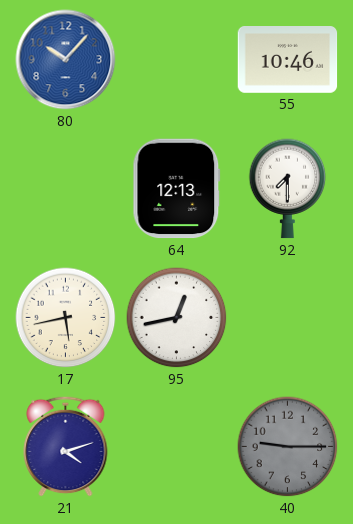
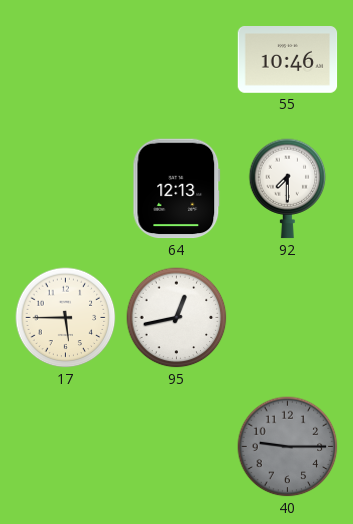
80: 10:07 -> none
17: 5:43 -> 5:45
21: 4:12 -> none
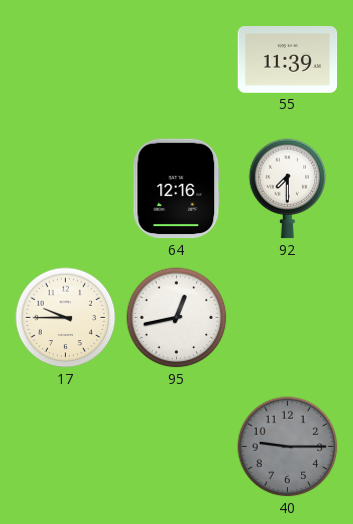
55: 10:46 -> 11:39
64: 12:13 -> 12:16
17: 5:45 -> 9:45
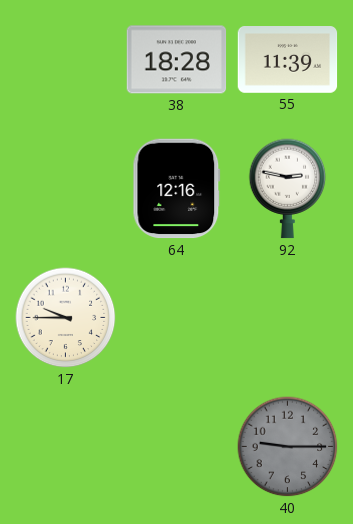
38: none -> 18:28
92: 7:30 -> 2:47
95: 12:43 -> none
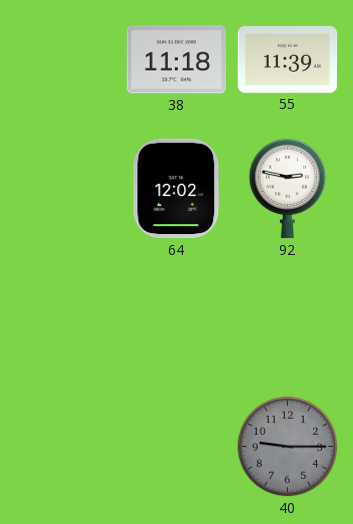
38: 18:28 -> 11:18
64: 12:16 -> 12:02
17: 9:45 -> none
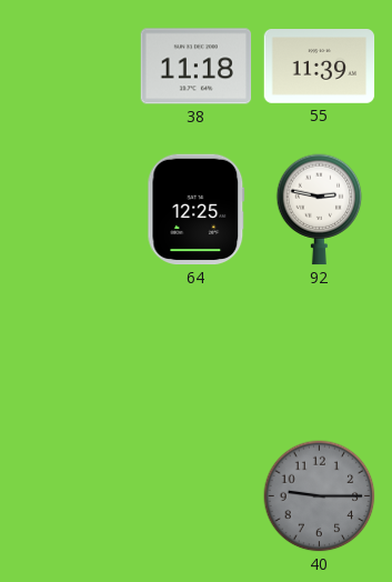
64: 12:02 -> 12:25
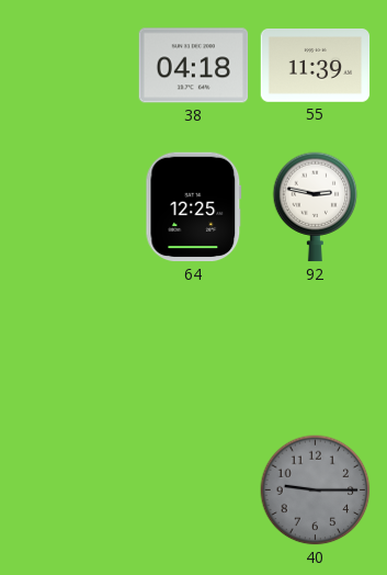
38: 11:18 -> 04:18
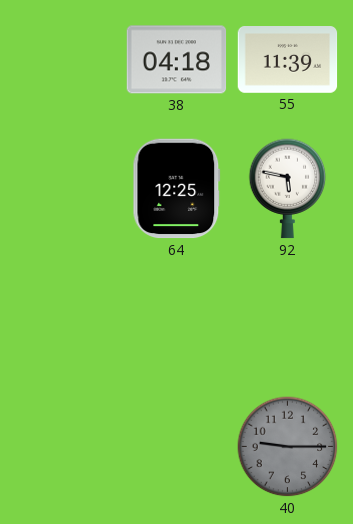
92: 2:47 -> 5:47
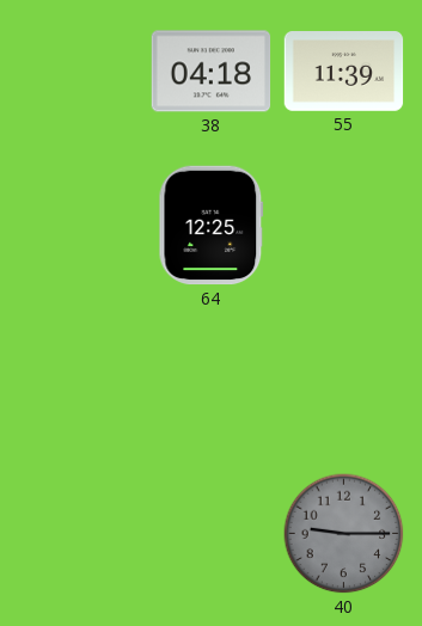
92: 5:47 -> none
